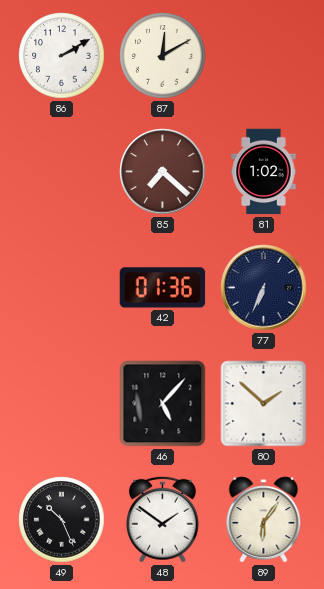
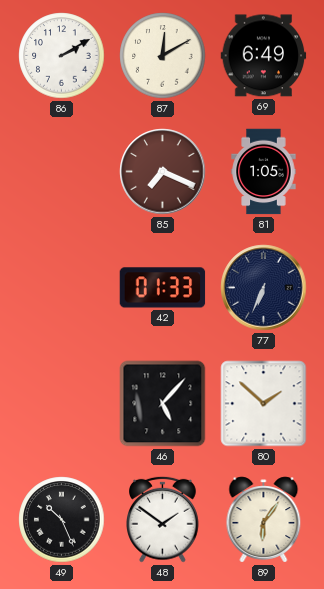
69: none -> 6:49
85: 7:22 -> 7:19
81: 1:02 -> 1:05
42: 01:36 -> 01:33
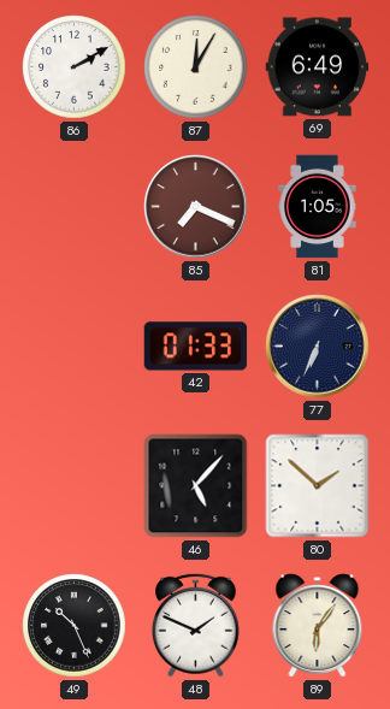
87: 12:10 -> 12:05
48: 1:51 -> 1:49
